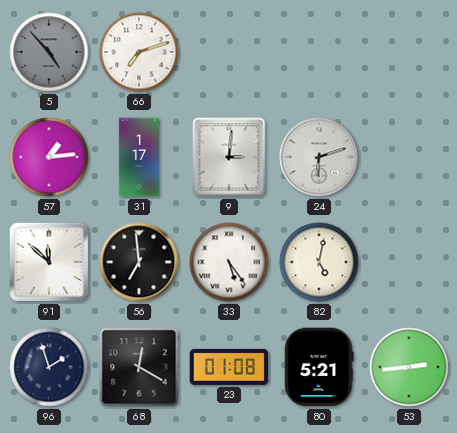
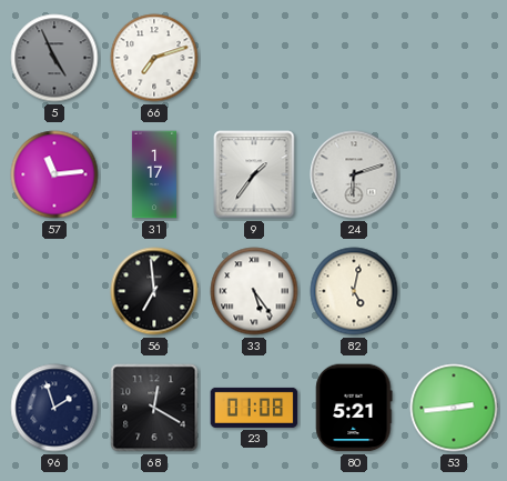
5: 4:53 -> 4:56
57: 1:14 -> 11:14
9: 3:01 -> 1:36
91: 11:52 -> none
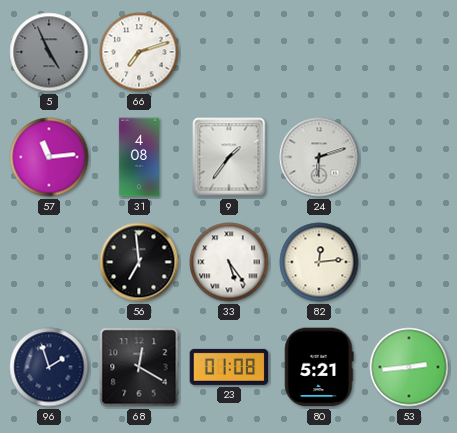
31: 1:17 -> 4:08
82: 5:02 -> 12:14
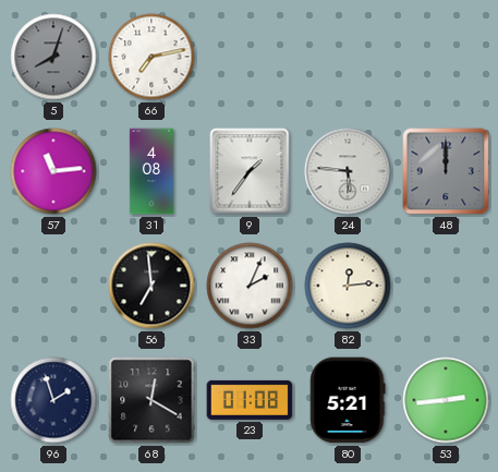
5: 4:56 -> 8:03
66: 7:12 -> 7:13
24: 6:12 -> 5:46
48: none -> 12:00
33: 5:24 -> 2:04
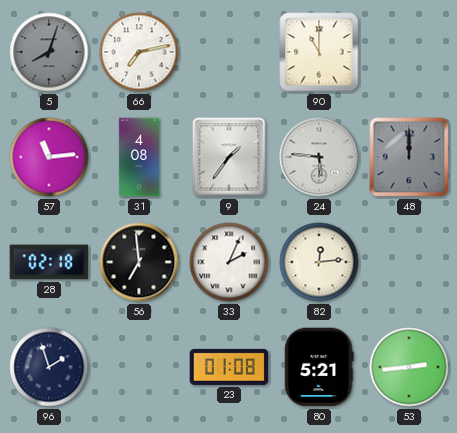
90: none -> 11:00
28: none -> 02:18
68: 12:20 -> none
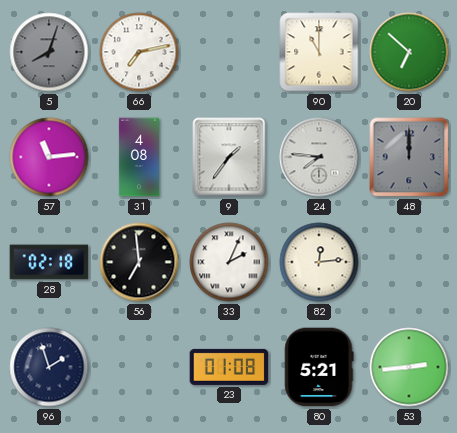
20: none -> 6:52
24: 5:46 -> 7:46
